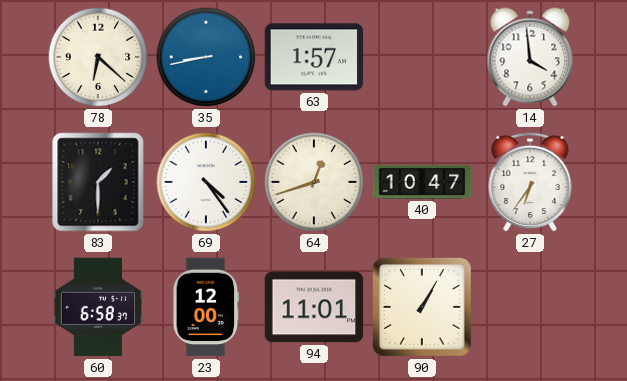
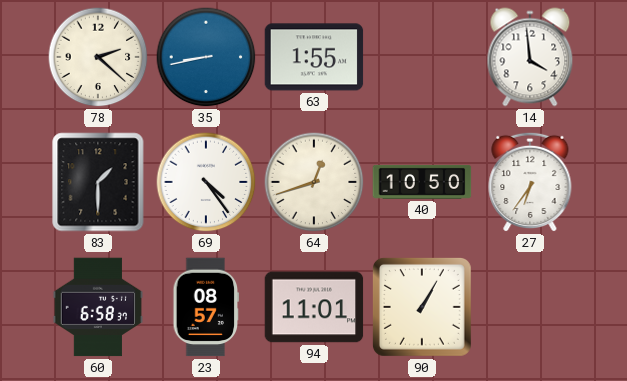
78: 6:22 -> 2:22
63: 1:57 -> 1:55
40: 10:47 -> 10:50
23: 12:00 -> 08:57
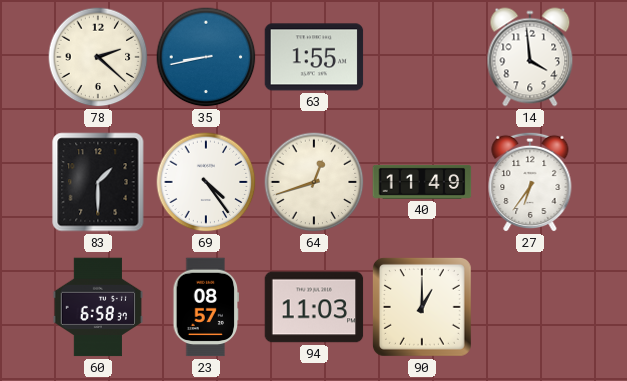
40: 10:50 -> 11:49
94: 11:01 -> 11:03
90: 1:05 -> 1:00
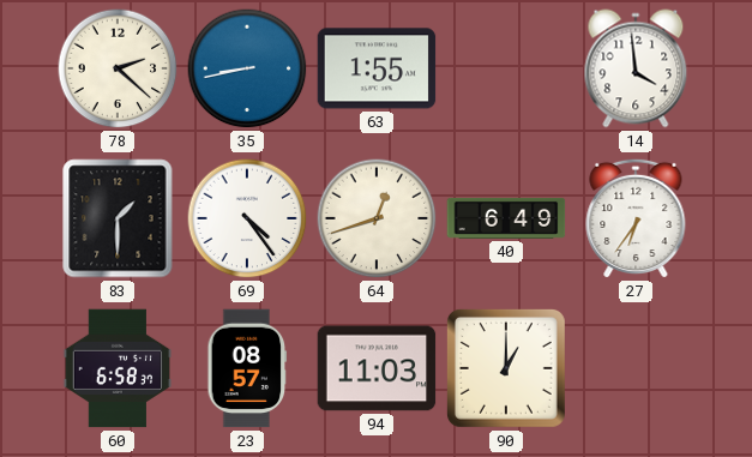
40: 11:49 -> 6:49
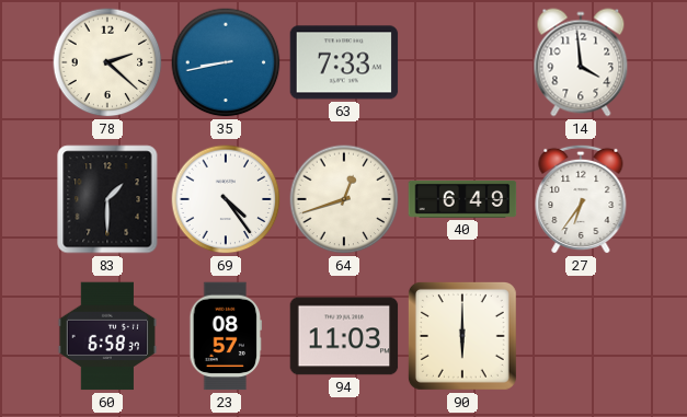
63: 1:55 -> 7:33
90: 1:00 -> 6:00
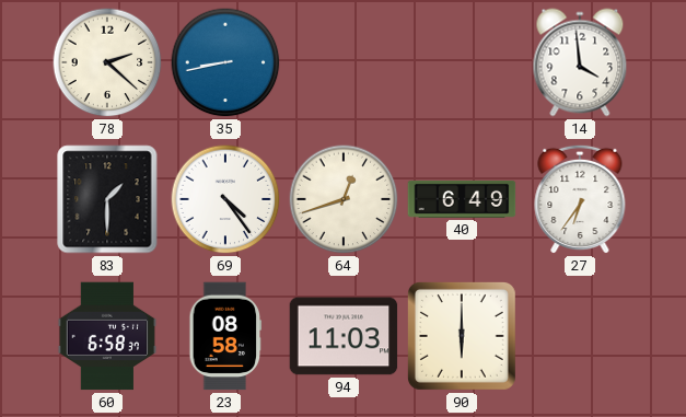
63: 7:33 -> none
23: 08:57 -> 08:58
